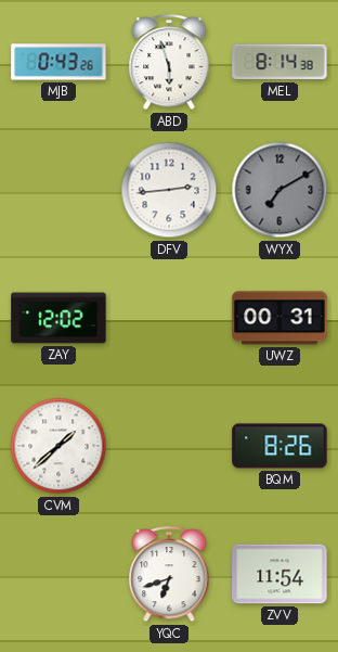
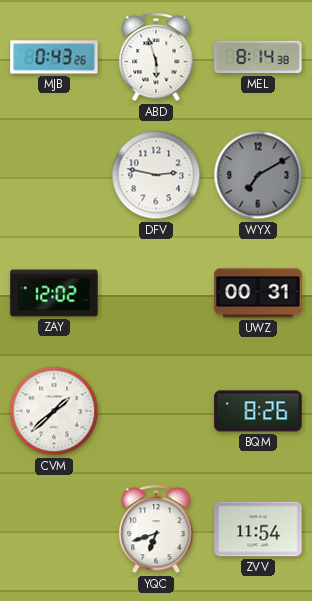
DFV: 2:44 -> 2:47
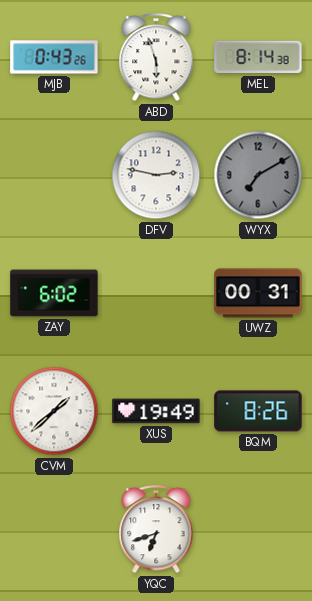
ZAY: 12:02 -> 6:02
XUS: none -> 19:49
ZVV: 11:54 -> none
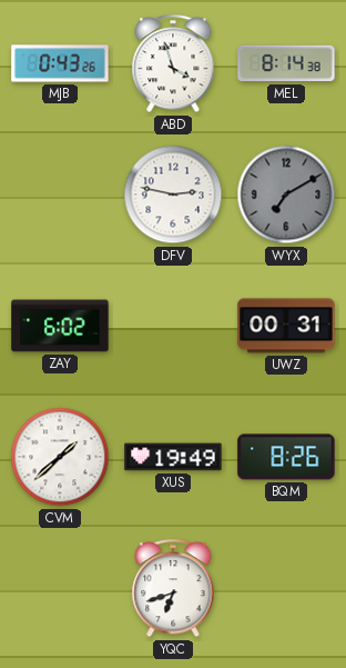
ABD: 5:57 -> 3:57
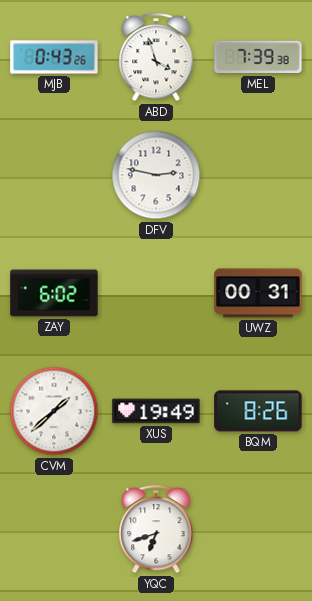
MEL: 8:14 -> 7:39
WYX: 7:10 -> none
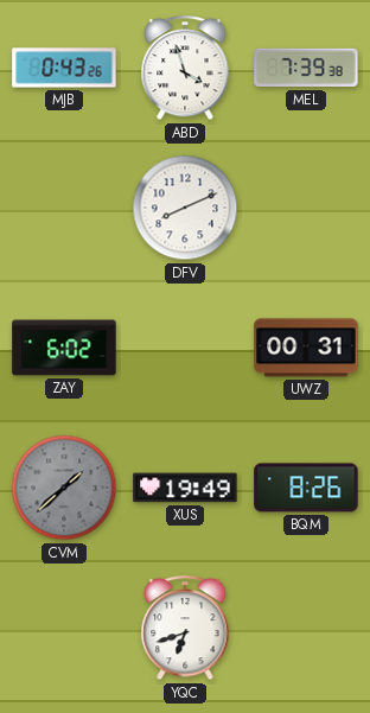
DFV: 2:47 -> 8:11
CVM dial: white -> grey
